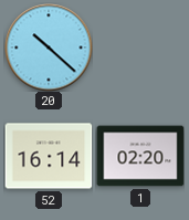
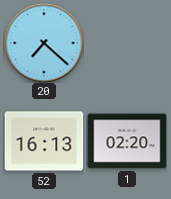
20: 10:22 -> 7:22
52: 16:14 -> 16:13
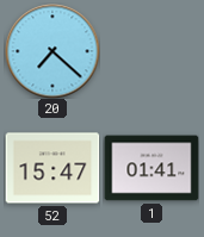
52: 16:13 -> 15:47
1: 02:20 -> 01:41
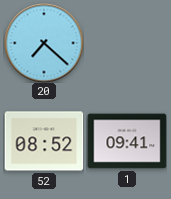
52: 15:47 -> 08:52
1: 01:41 -> 09:41
